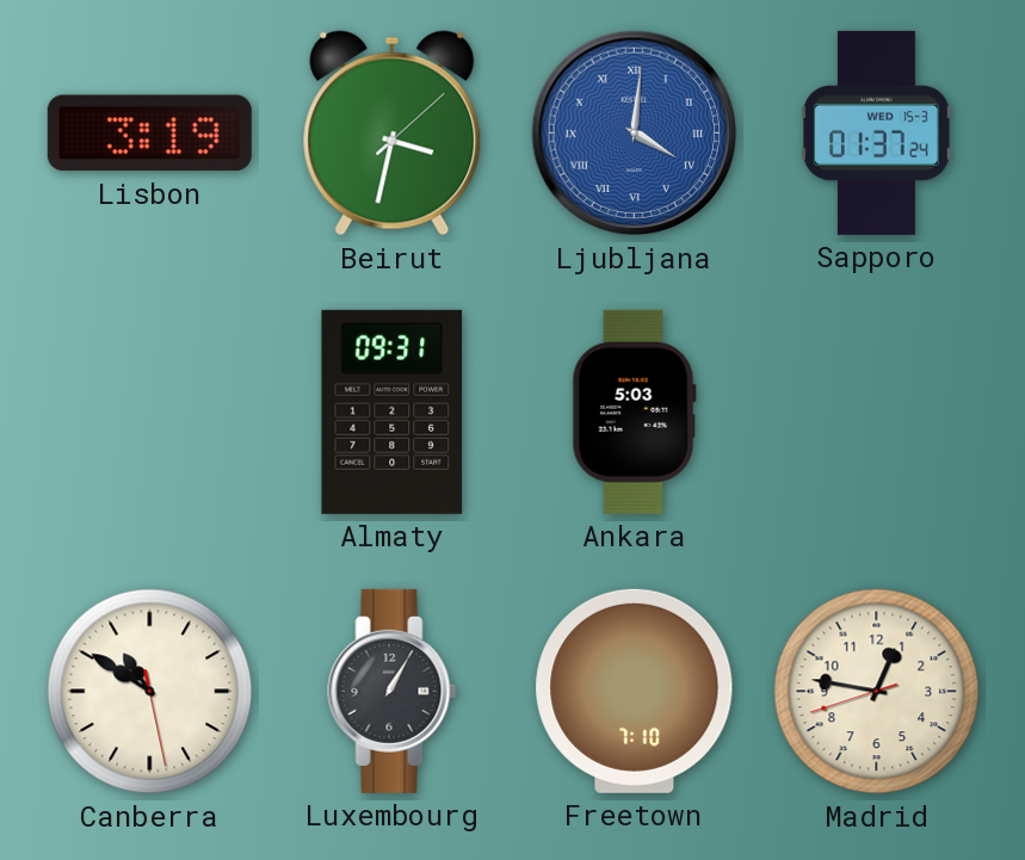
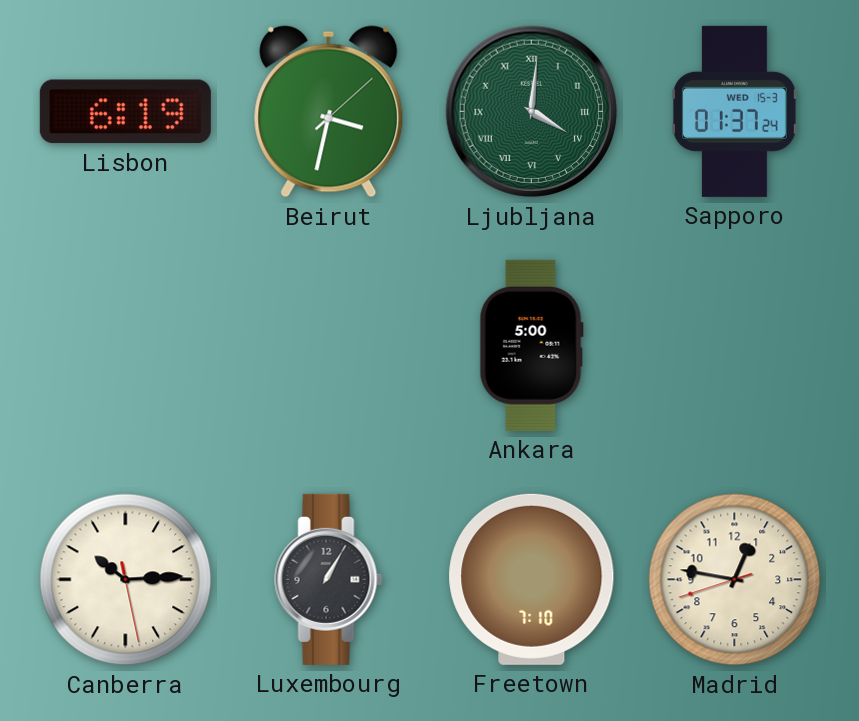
Lisbon: 3:19 -> 6:19
Ljubljana dial: blue -> green
Almaty: 09:31 -> none
Ankara: 5:03 -> 5:00
Canberra: 10:50 -> 10:14
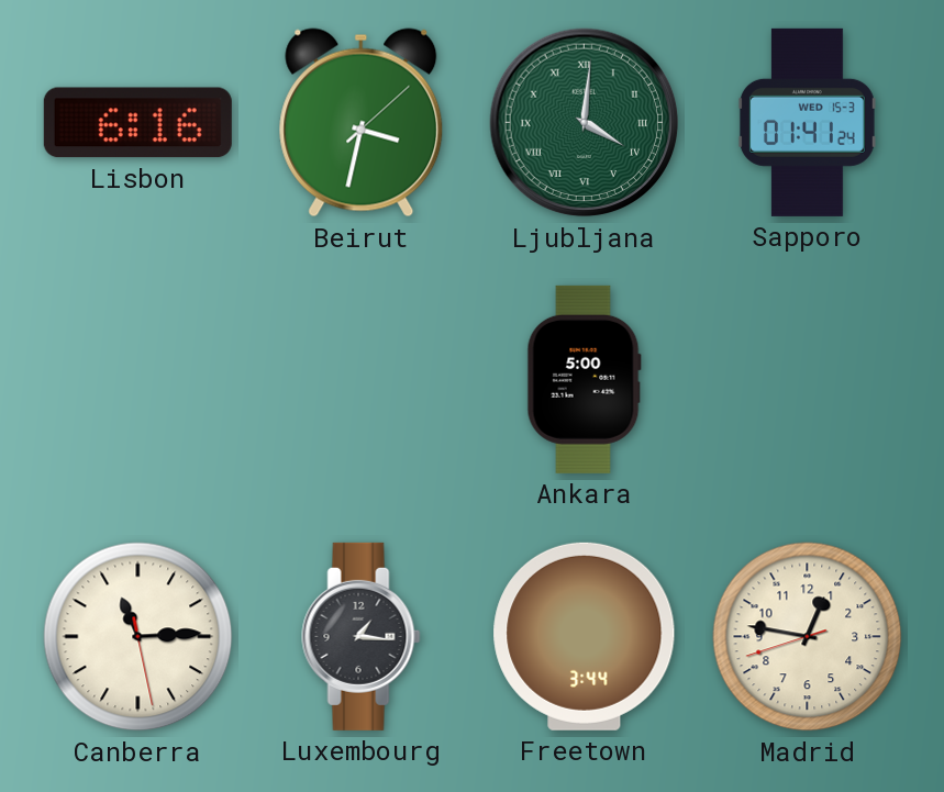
Lisbon: 6:19 -> 6:16
Sapporo: 01:37 -> 01:41
Canberra: 10:14 -> 11:14
Luxembourg: 1:05 -> 1:16
Freetown: 7:10 -> 3:44
